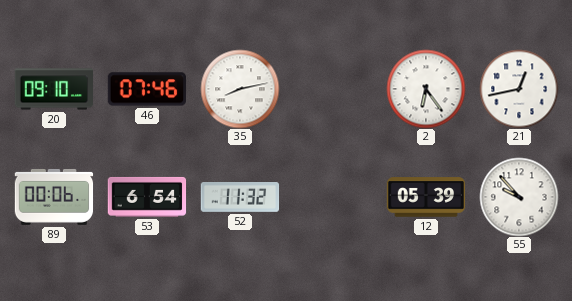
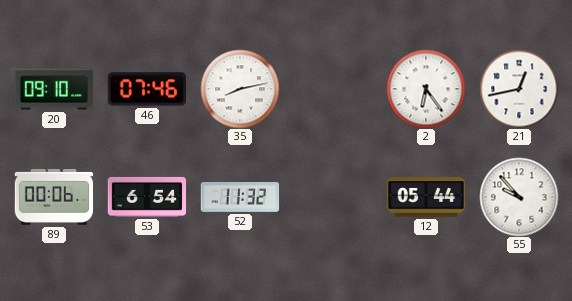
12: 05:39 -> 05:44
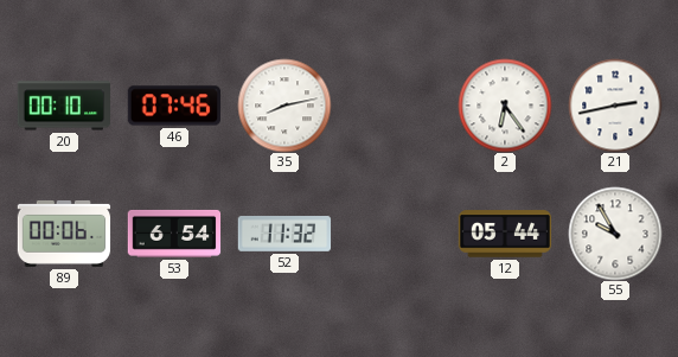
20: 09:10 -> 00:10
21: 12:43 -> 2:43
55: 9:53 -> 9:55
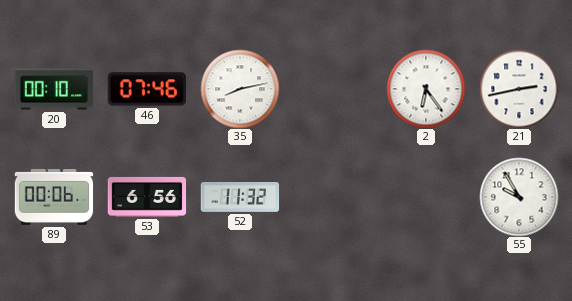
53: 6:54 -> 6:56
12: 05:44 -> none
